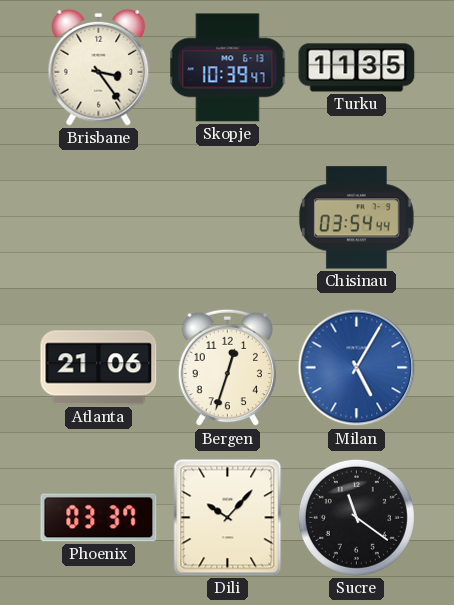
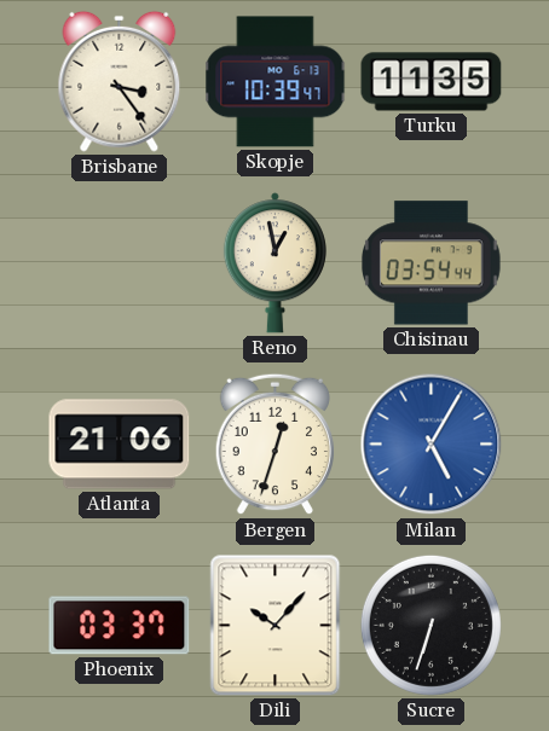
Reno: none -> 12:58
Sucre: 11:21 -> 6:33
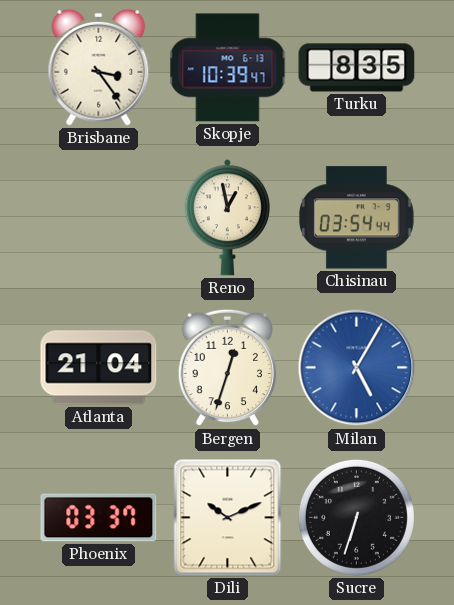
Turku: 11:35 -> 8:35
Atlanta: 21:06 -> 21:04
Dili: 10:07 -> 10:11
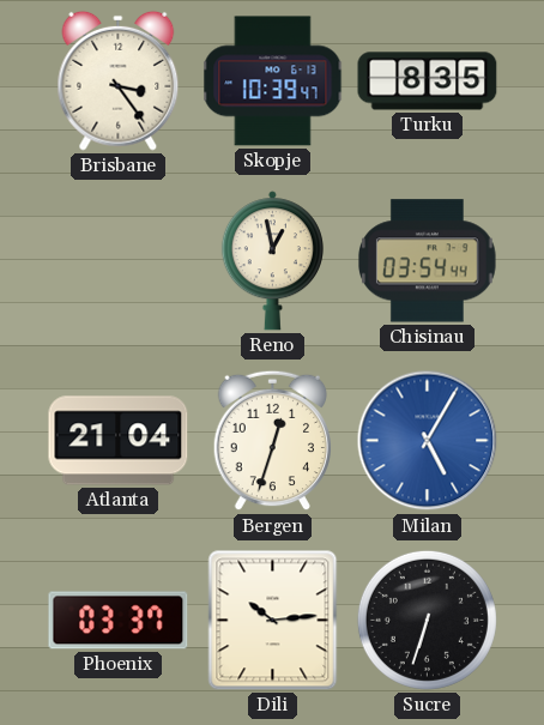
Dili: 10:11 -> 10:14
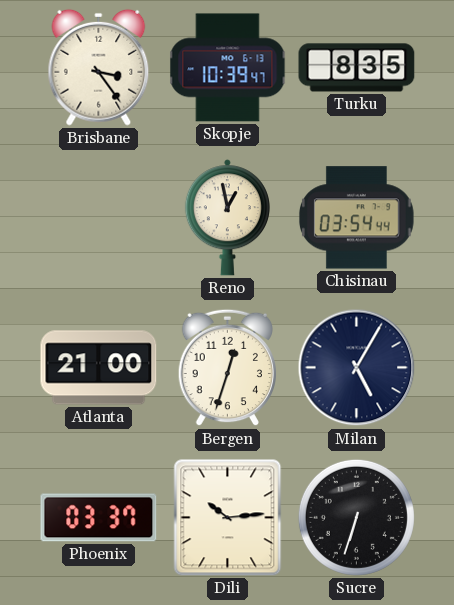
Atlanta: 21:04 -> 21:00
Milan dial: blue -> navy
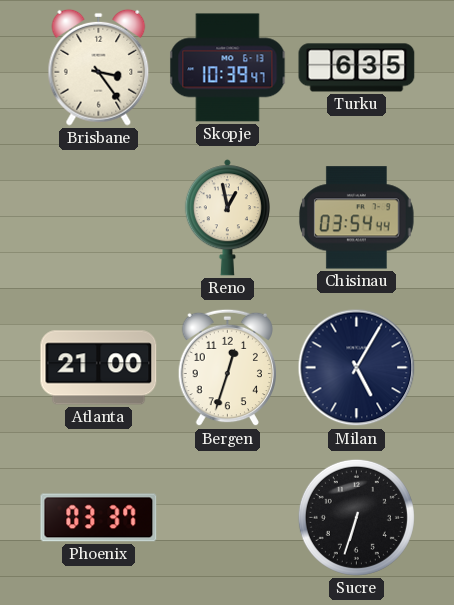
Turku: 8:35 -> 6:35
Dili: 10:14 -> none
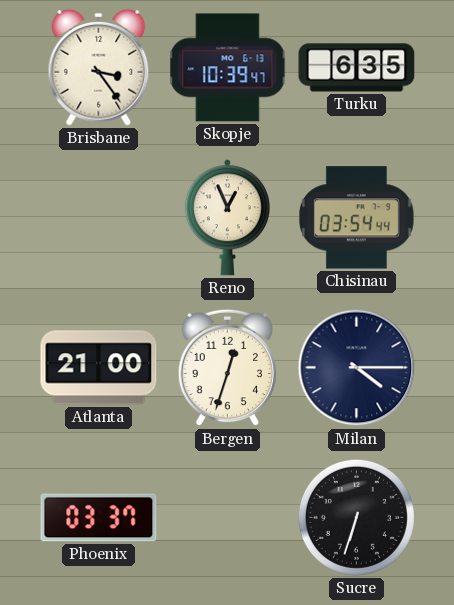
Reno: 12:58 -> 12:56
Milan: 5:05 -> 4:15
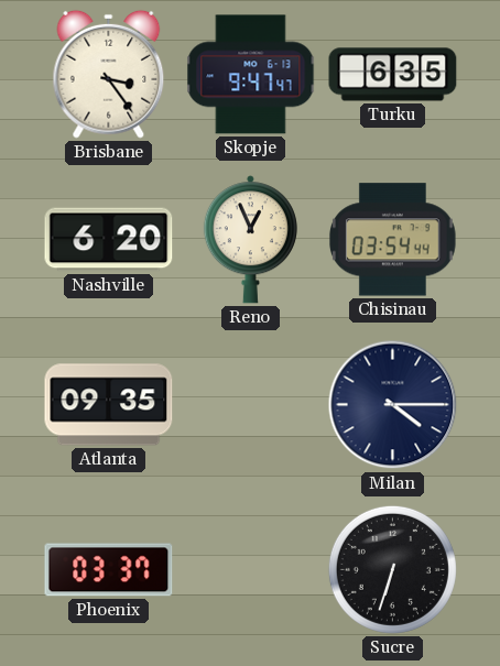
Skopje: 10:39 -> 9:47
Nashville: none -> 6:20
Atlanta: 21:00 -> 09:35
Bergen: 12:33 -> none
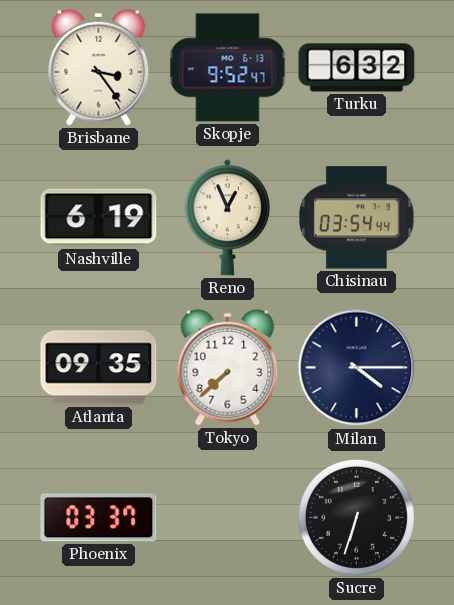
Skopje: 9:47 -> 9:52
Turku: 6:35 -> 6:32
Nashville: 6:20 -> 6:19
Tokyo: none -> 7:38
